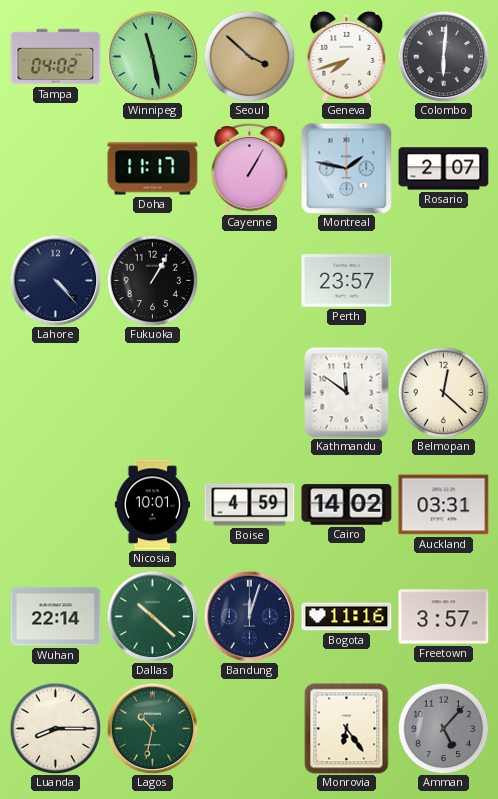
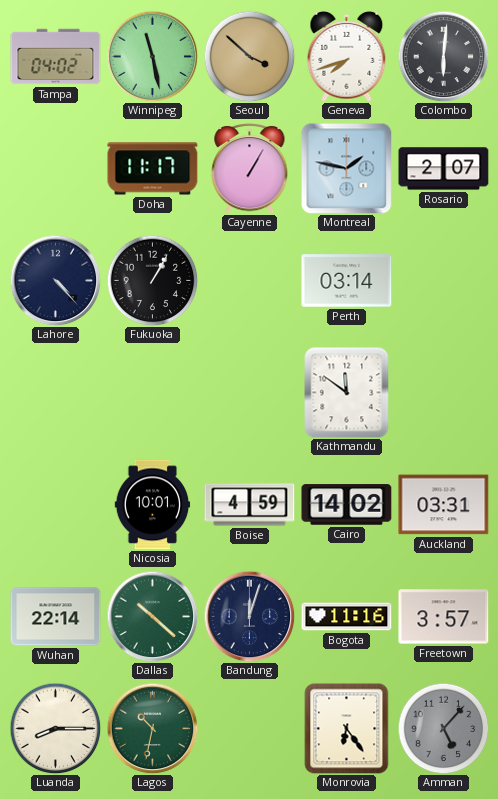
Perth: 23:57 -> 03:14
Belmopan: 12:22 -> none
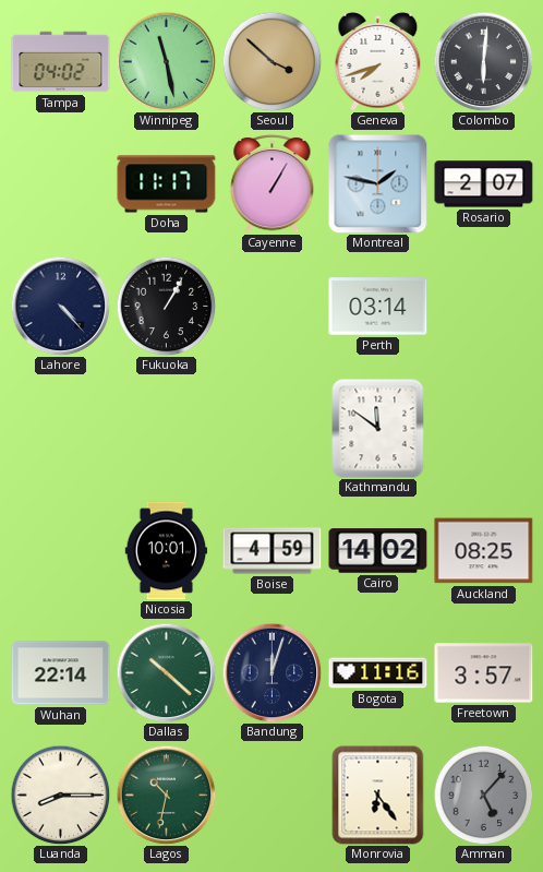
Auckland: 03:31 -> 08:25
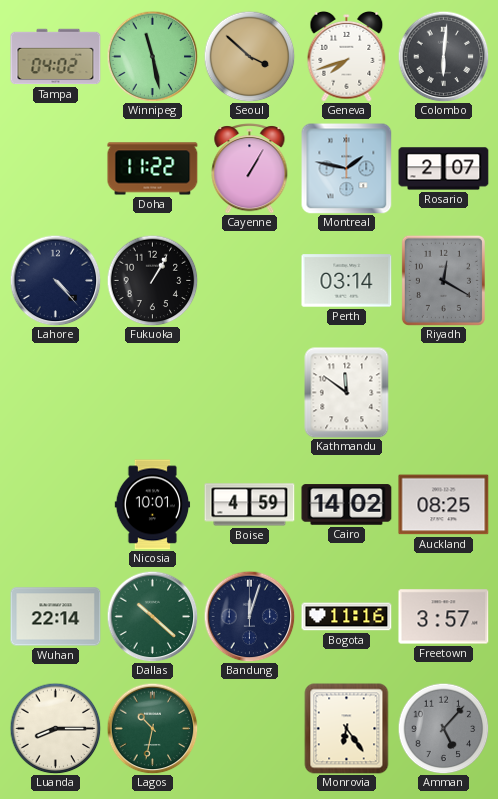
Doha: 11:17 -> 11:22
Riyadh: none -> 12:20
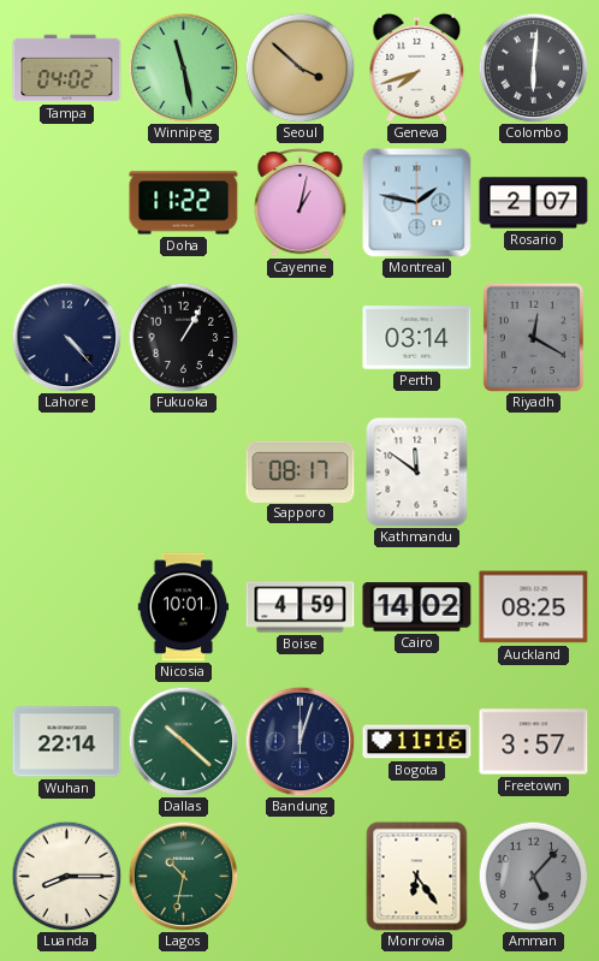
Cayenne: 1:05 -> 1:02
Sapporo: none -> 08:17
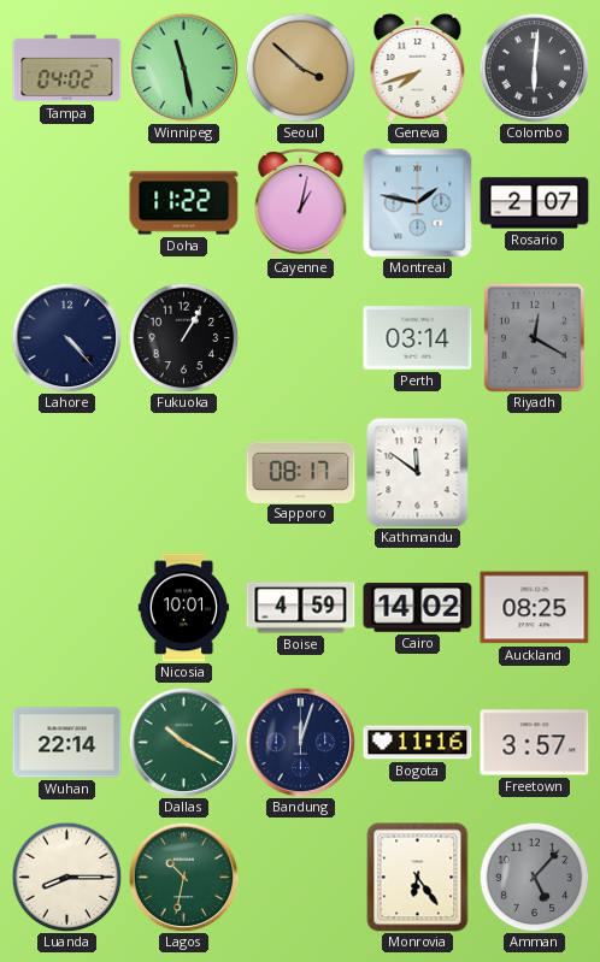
Dallas: 10:22 -> 10:20
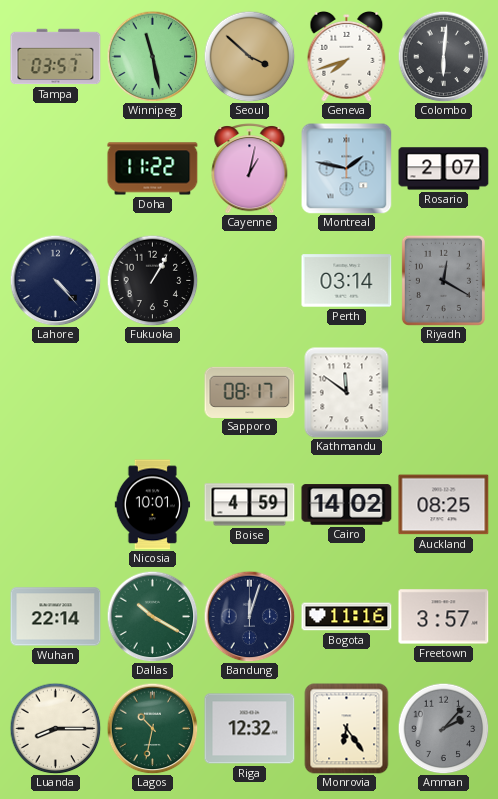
Tampa: 04:02 -> 03:57
Riga: none -> 12:32
Amman: 5:07 -> 2:07
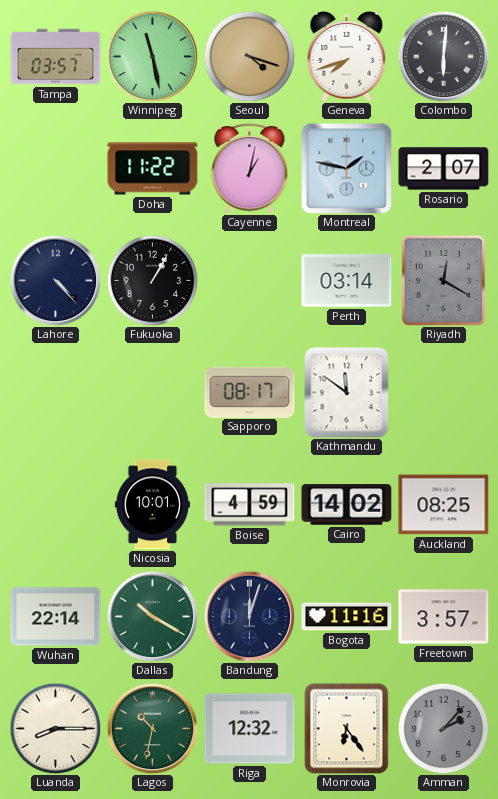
Seoul: 3:52 -> 4:18
